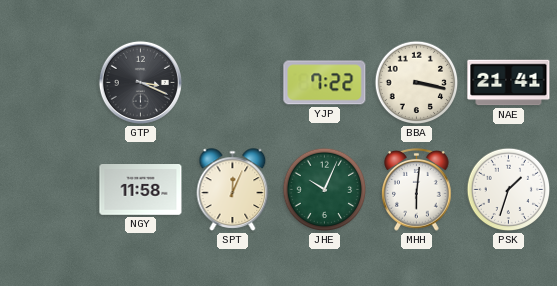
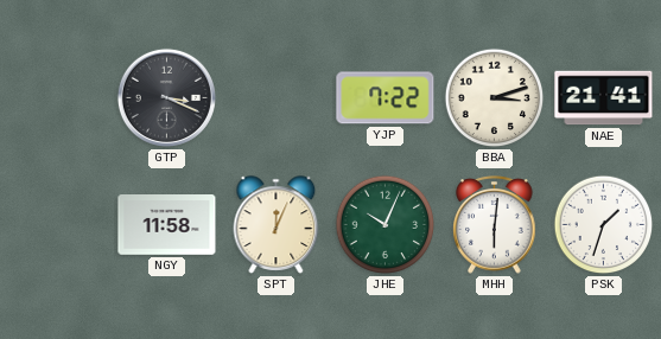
BBA: 3:17 -> 3:12
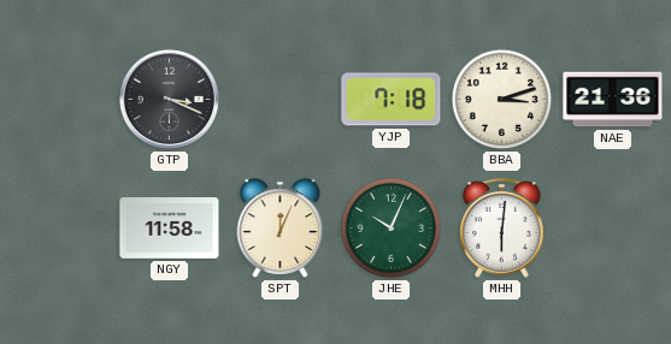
YJP: 7:22 -> 7:18
NAE: 21:41 -> 21:36
PSK: 1:33 -> none
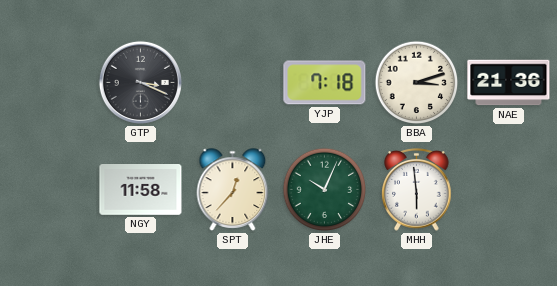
SPT: 12:04 -> 12:37
MHH: 6:01 -> 5:59
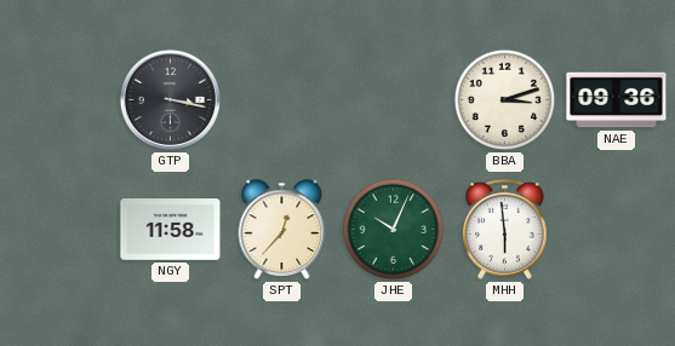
GTP: 3:19 -> 3:17
YJP: 7:18 -> none
NAE: 21:36 -> 09:36
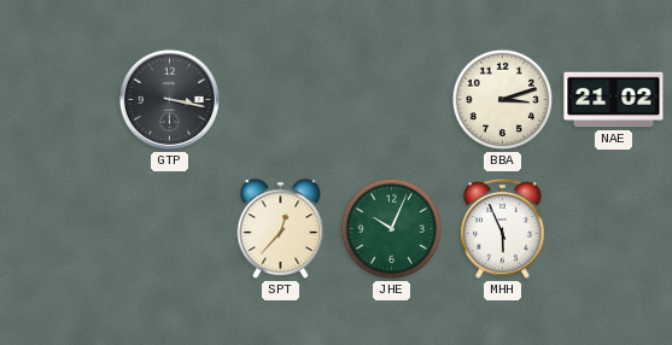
NAE: 09:36 -> 21:02
NGY: 11:58 -> none
MHH: 5:59 -> 5:56
